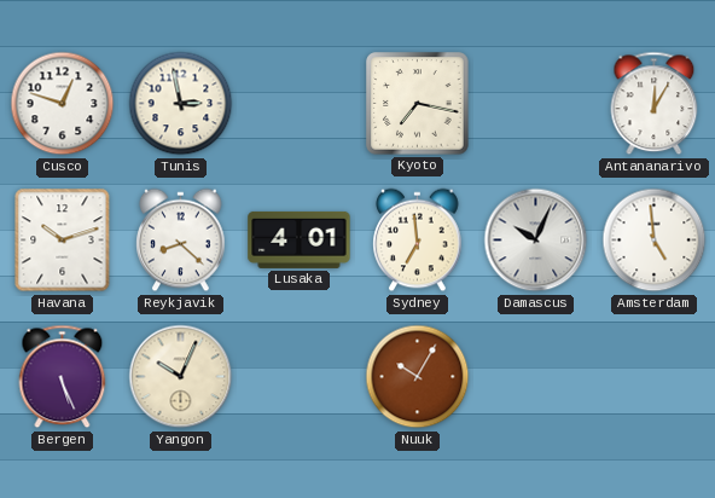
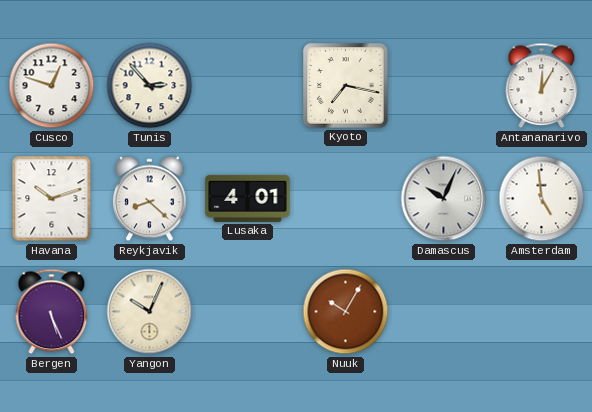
Tunis: 2:58 -> 2:53
Sydney: 6:59 -> none
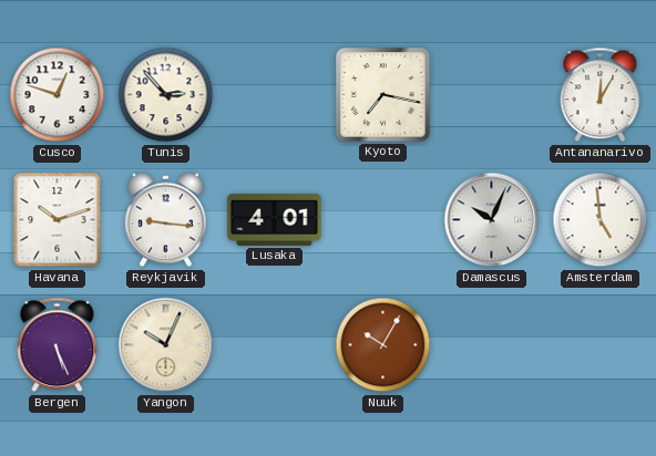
Reykjavik: 8:22 -> 9:16
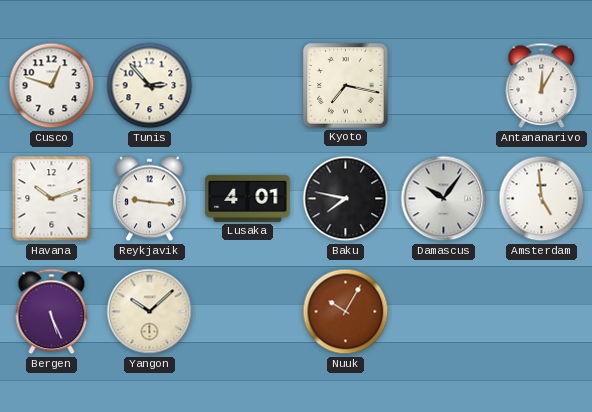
Baku: none -> 7:47
Damascus: 10:04 -> 10:06
Yangon: 10:04 -> 10:08
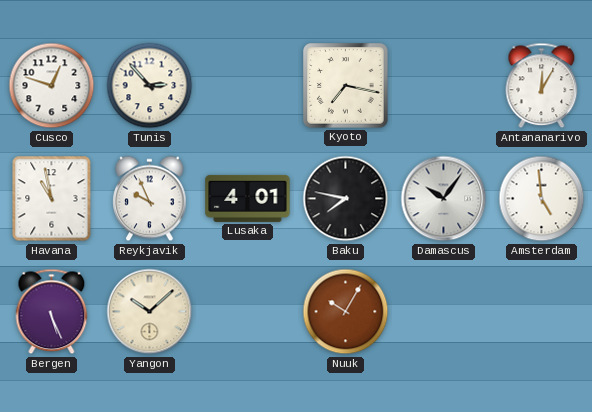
Havana: 10:12 -> 10:58
Reykjavik: 9:16 -> 9:56
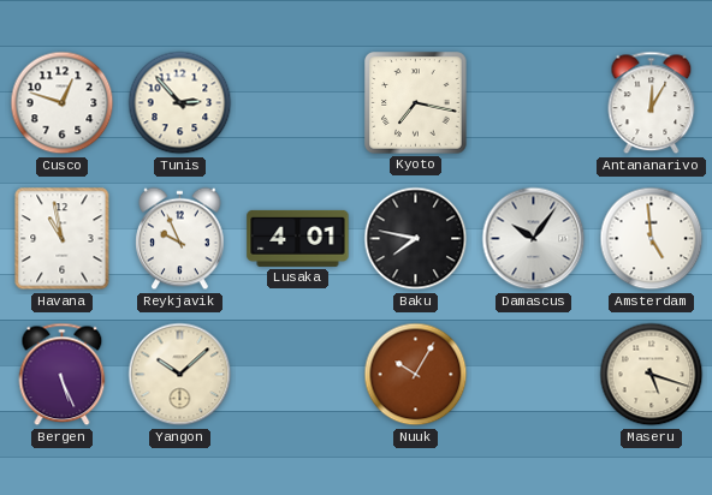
Maseru: none -> 5:18
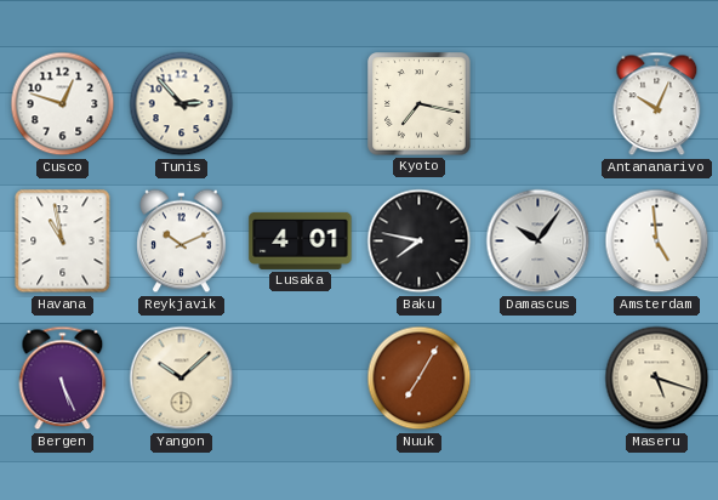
Antananarivo: 12:05 -> 10:04
Reykjavik: 9:56 -> 10:11
Nuuk: 10:05 -> 7:05
